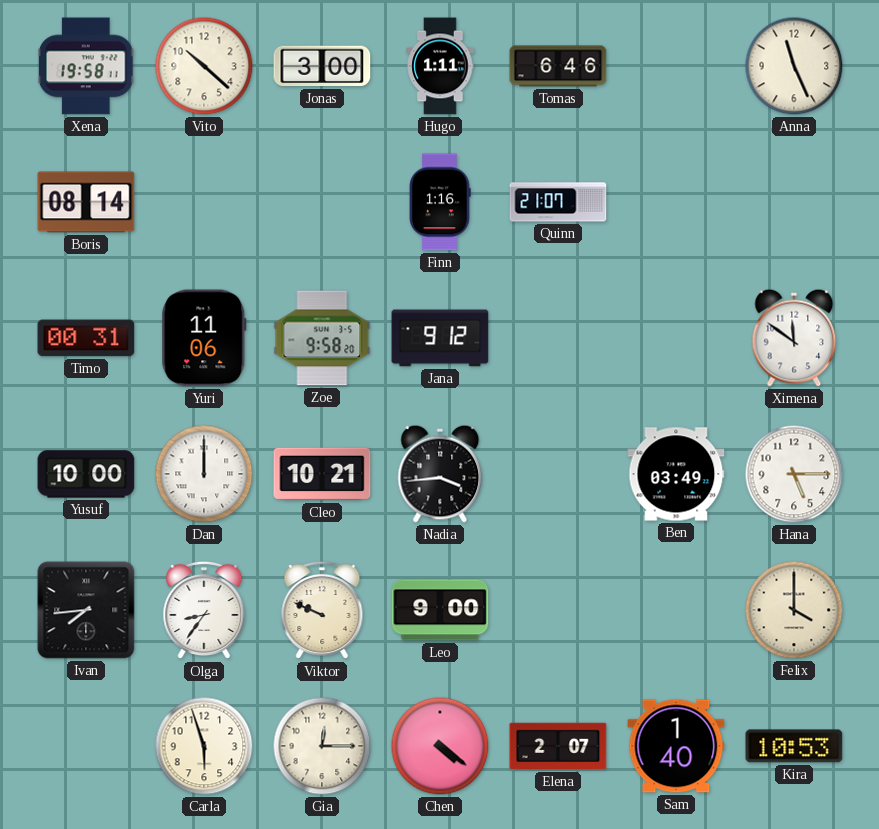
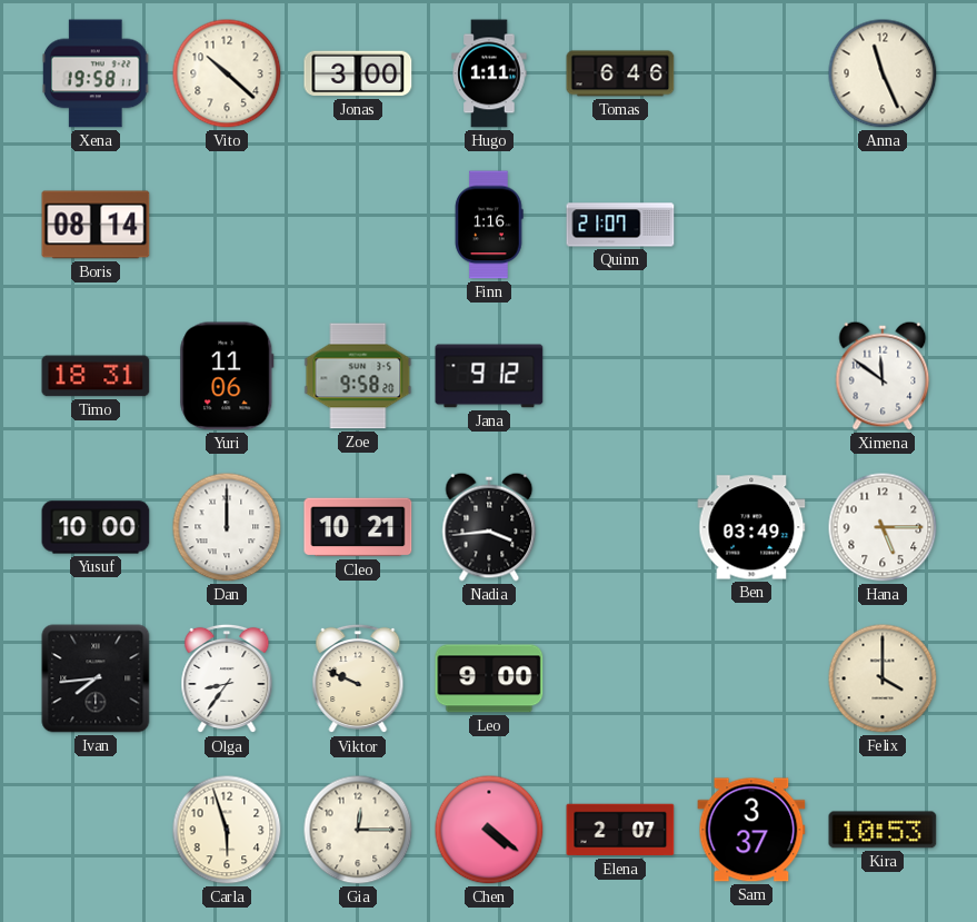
Timo: 00:31 -> 18:31
Sam: 1:40 -> 3:37
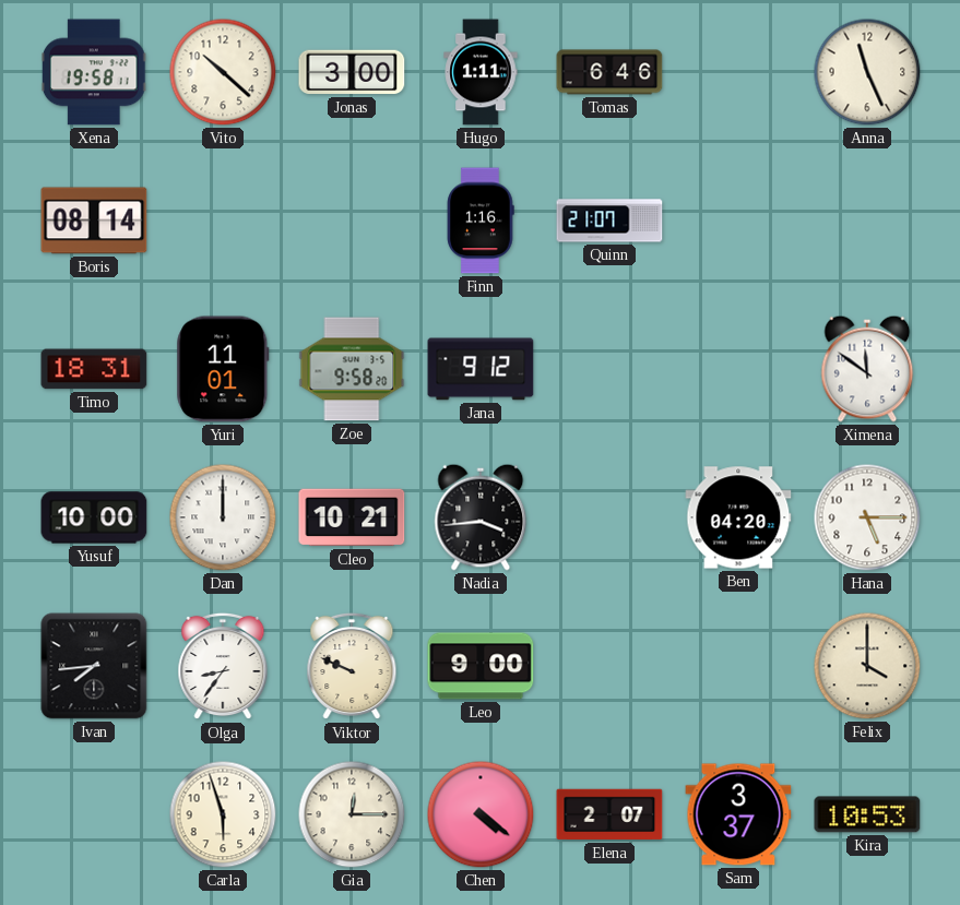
Yuri: 11:06 -> 11:01
Ben: 03:49 -> 04:20
